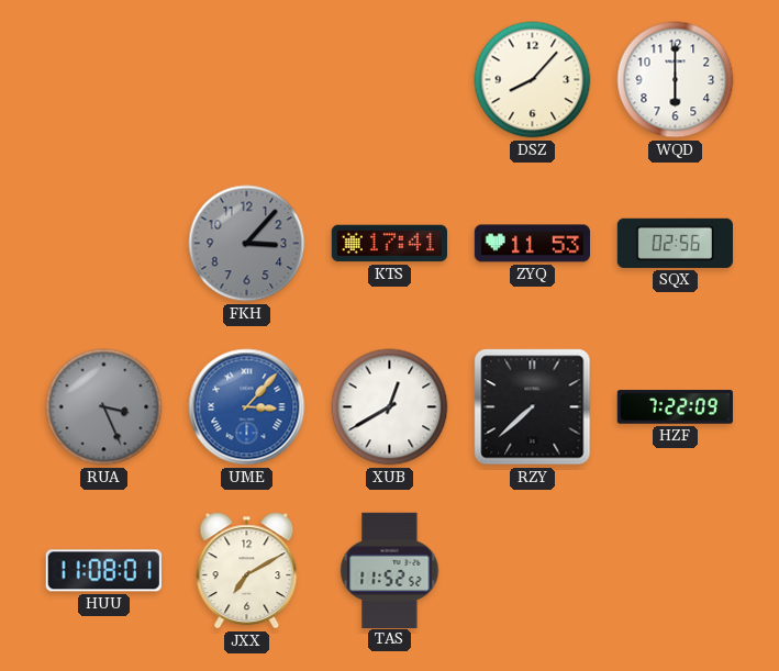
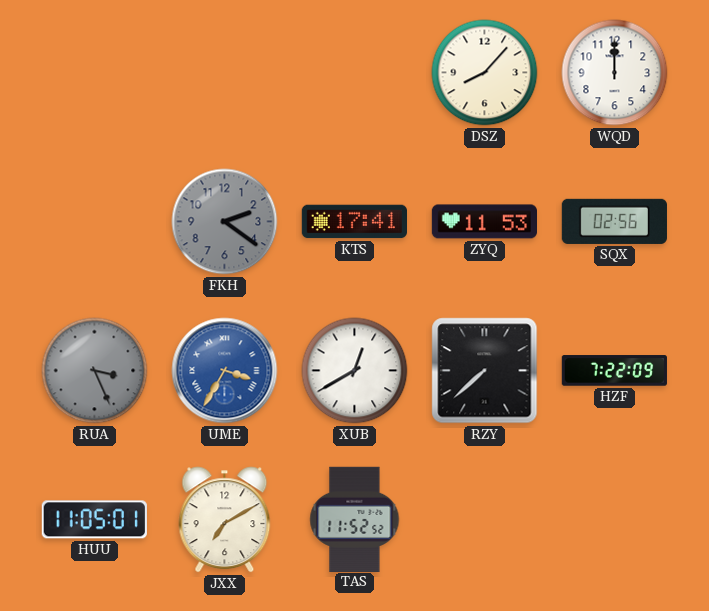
WQD: 6:00 -> 12:00
FKH: 3:07 -> 2:21
UME: 3:07 -> 3:35
HUU: 11:08 -> 11:05
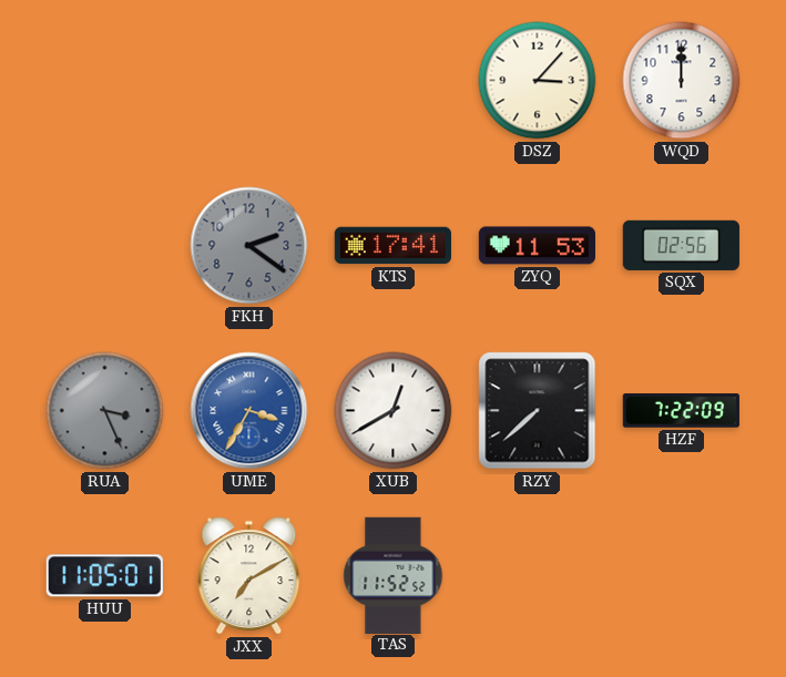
DSZ: 8:07 -> 3:07
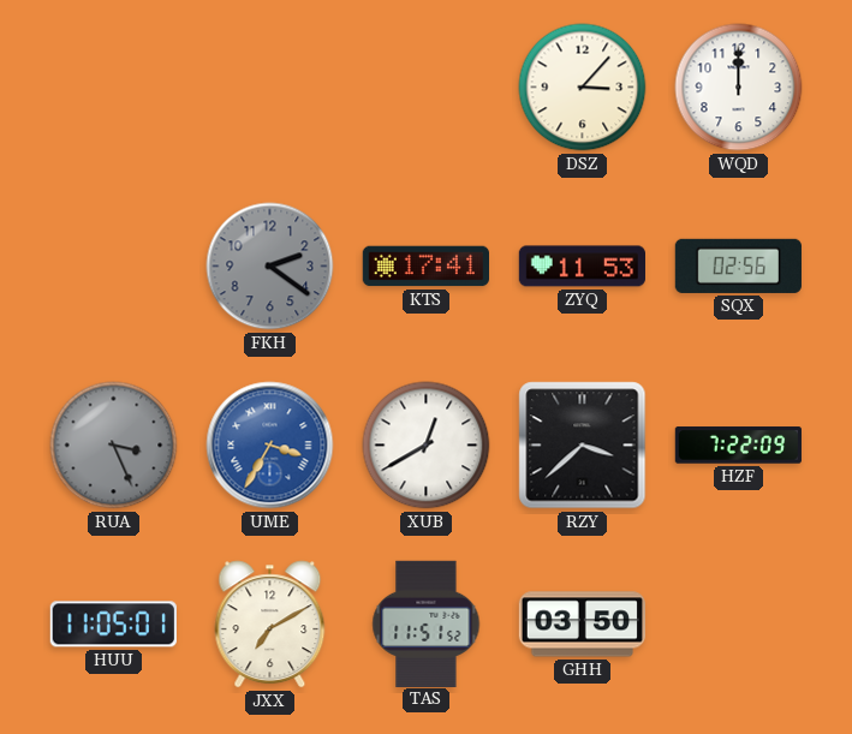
RZY: 7:38 -> 3:38
TAS: 11:52 -> 11:51
GHH: none -> 03:50
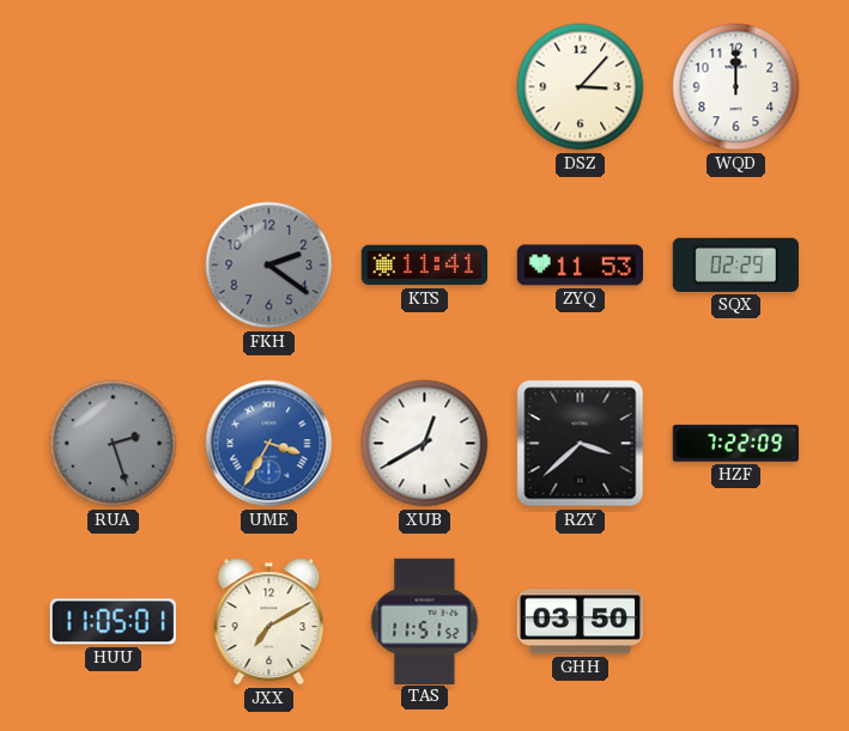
KTS: 17:41 -> 11:41
SQX: 02:56 -> 02:29
RUA: 3:26 -> 2:27
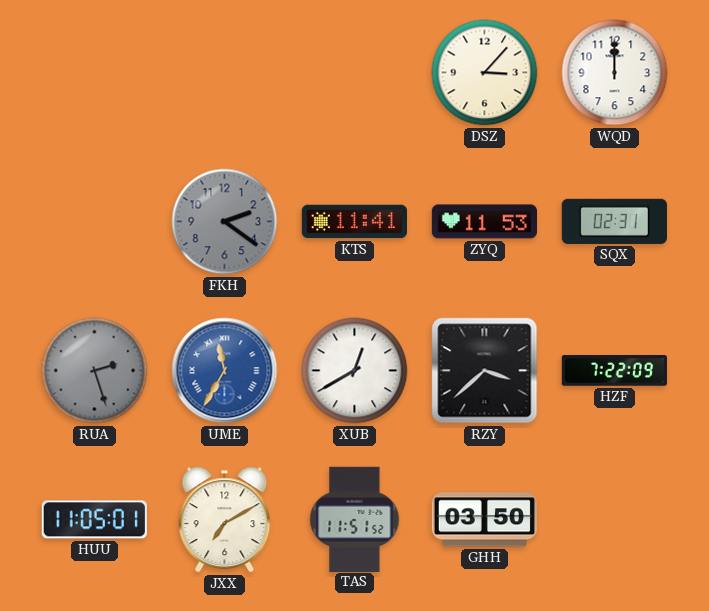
SQX: 02:29 -> 02:31
UME: 3:35 -> 11:35
